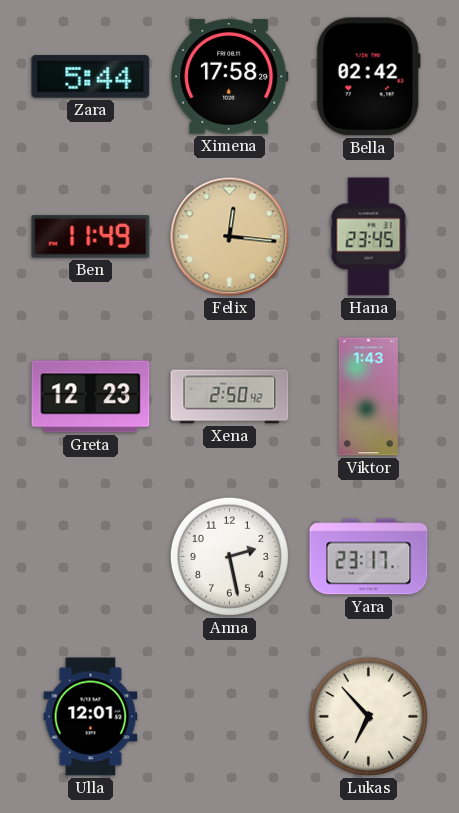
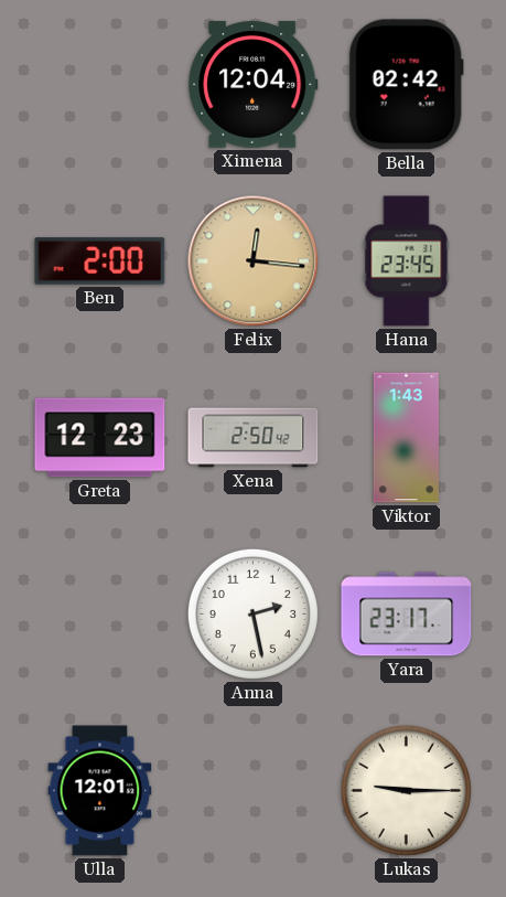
Zara: 5:44 -> none
Ximena: 17:58 -> 12:04
Ben: 11:49 -> 2:00
Lukas: 6:53 -> 9:15
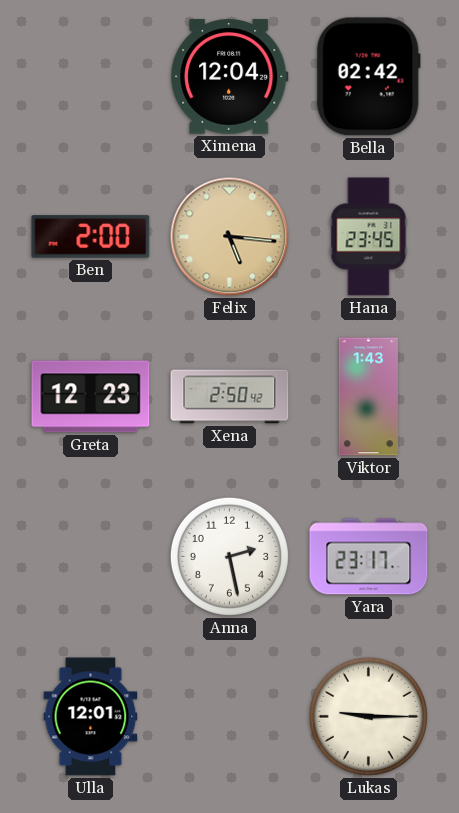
Felix: 12:16 -> 5:16
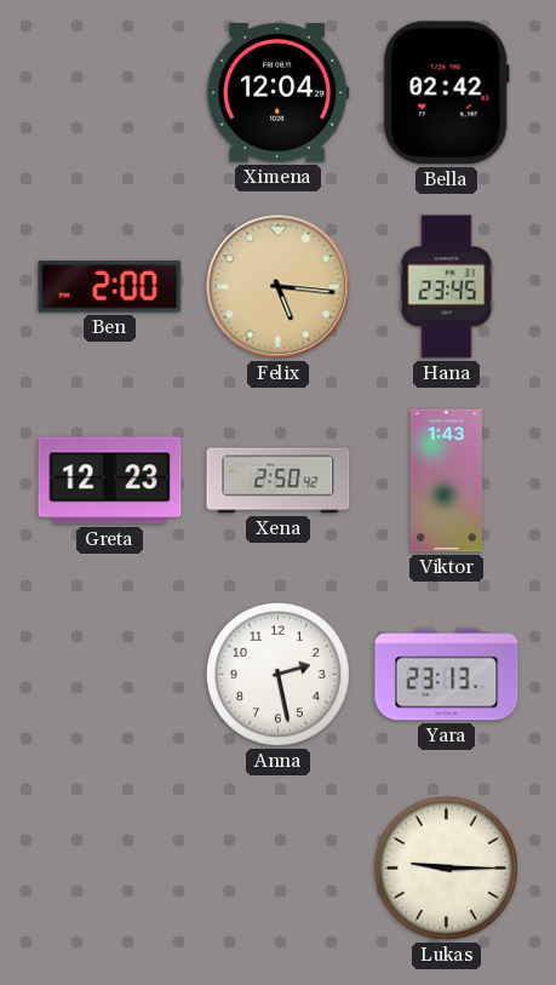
Yara: 23:17 -> 23:13
Ulla: 12:01 -> none
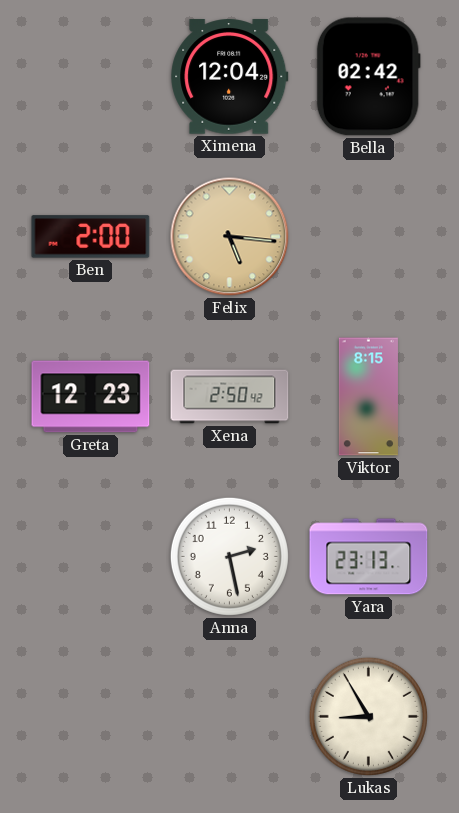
Hana: 23:45 -> none
Viktor: 1:43 -> 8:15
Lukas: 9:15 -> 8:55
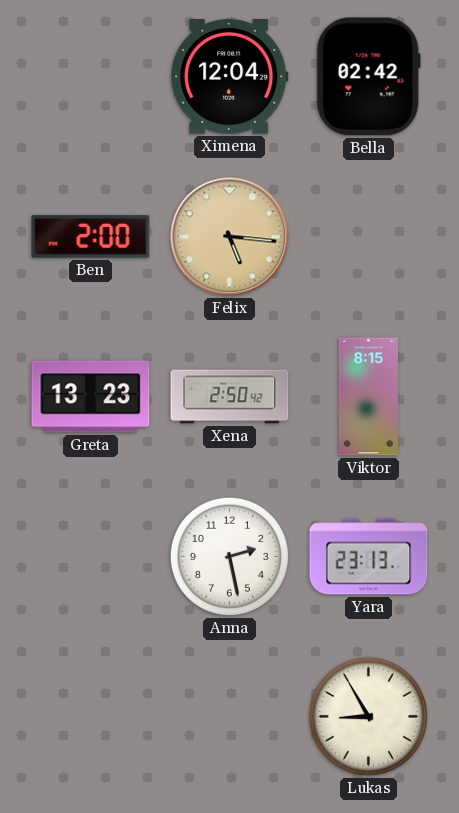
Greta: 12:23 -> 13:23
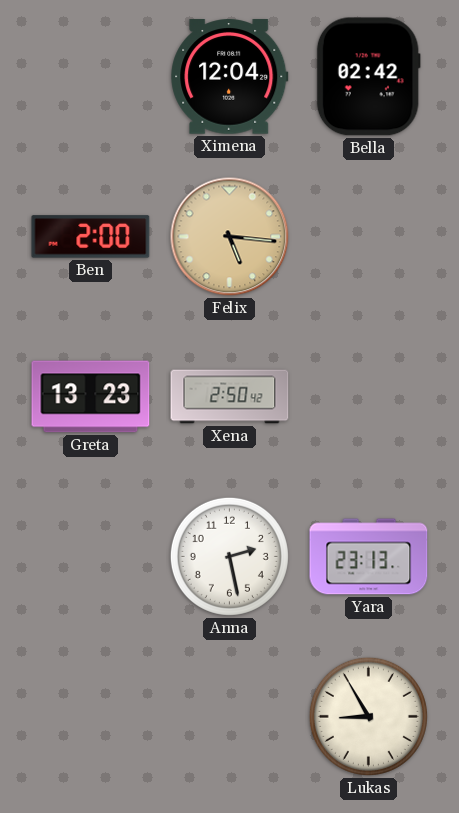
Viktor: 8:15 -> none
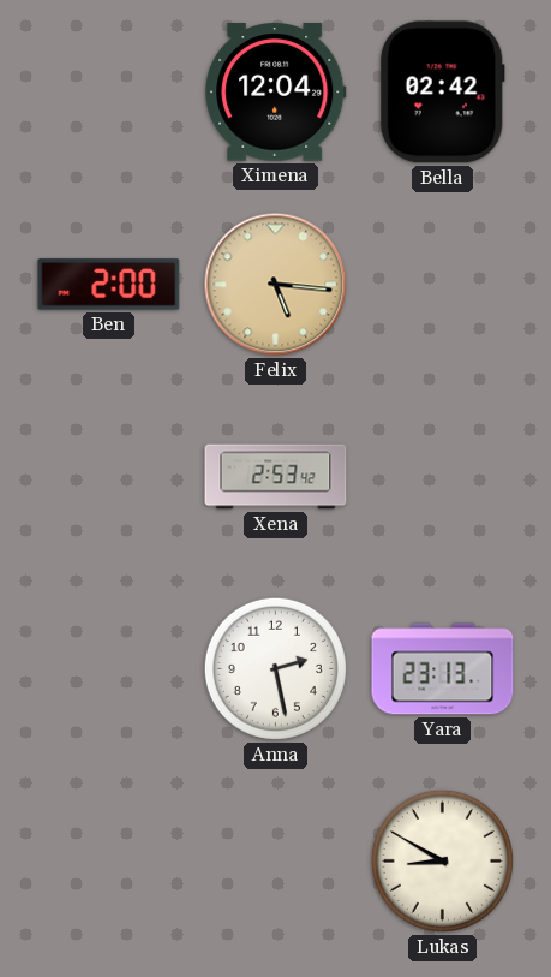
Greta: 13:23 -> none
Xena: 2:50 -> 2:53
Lukas: 8:55 -> 8:50
